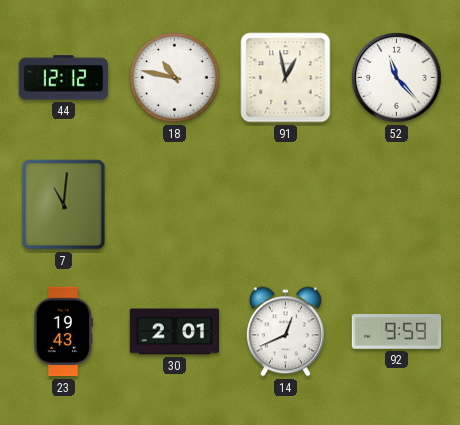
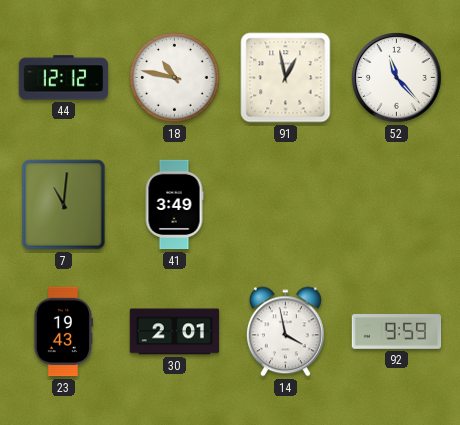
41: none -> 3:49
14: 12:41 -> 3:58
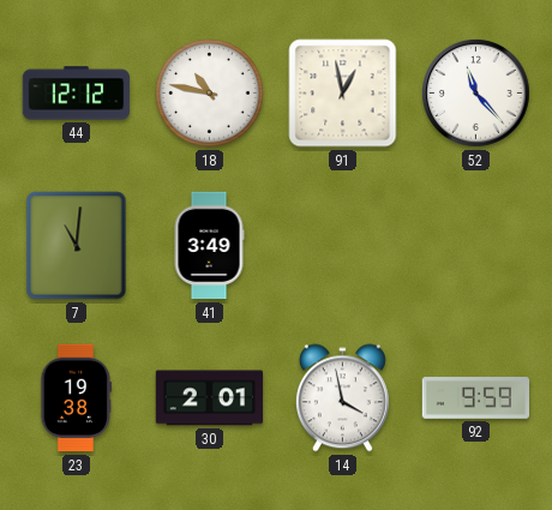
23: 19:43 -> 19:38
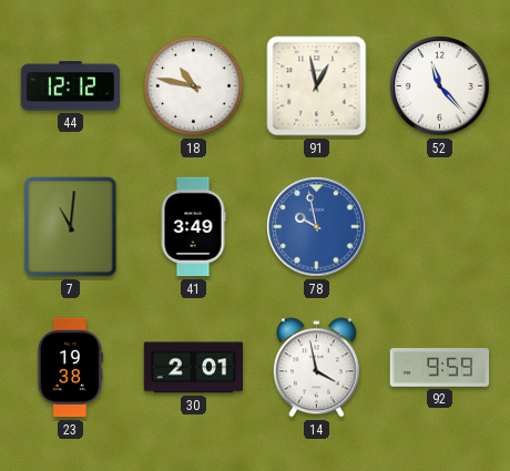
78: none -> 9:58
